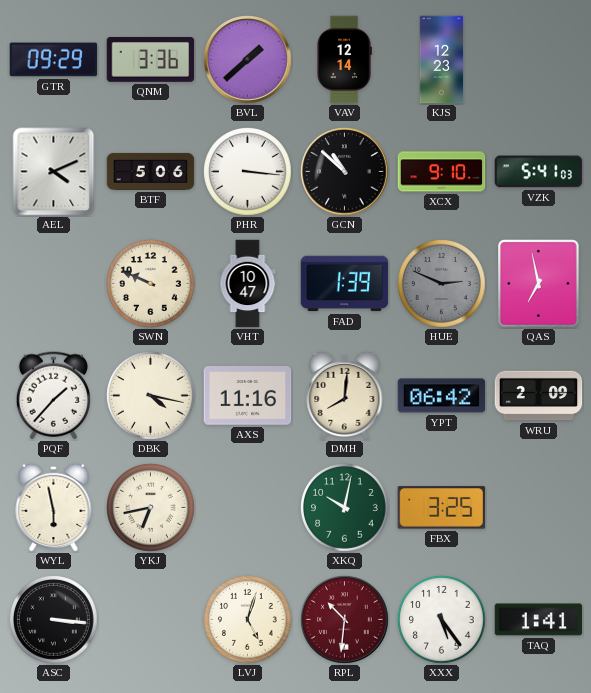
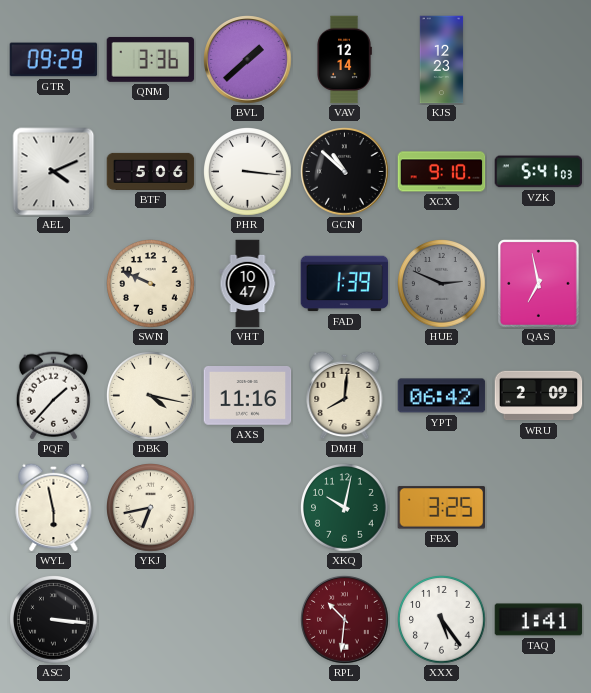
LVJ: 5:03 -> none
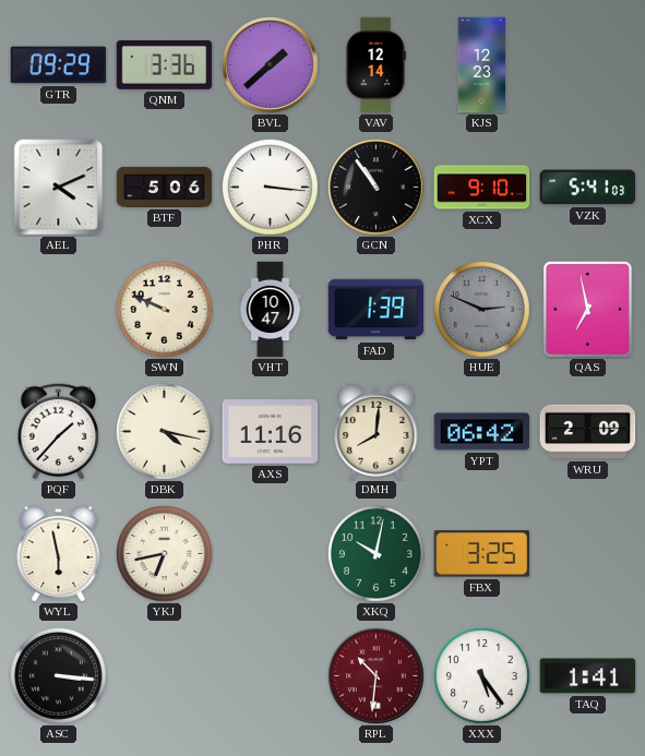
GCN: 10:52 -> 10:54
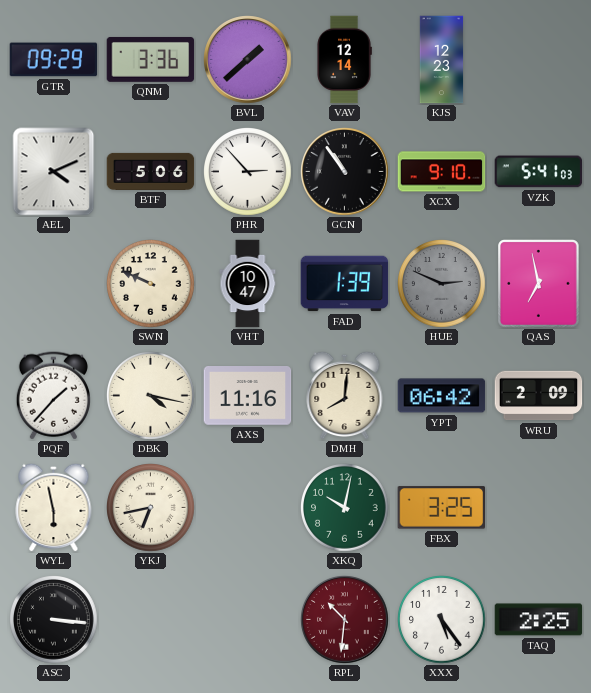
PHR: 3:16 -> 2:53
TAQ: 1:41 -> 2:25
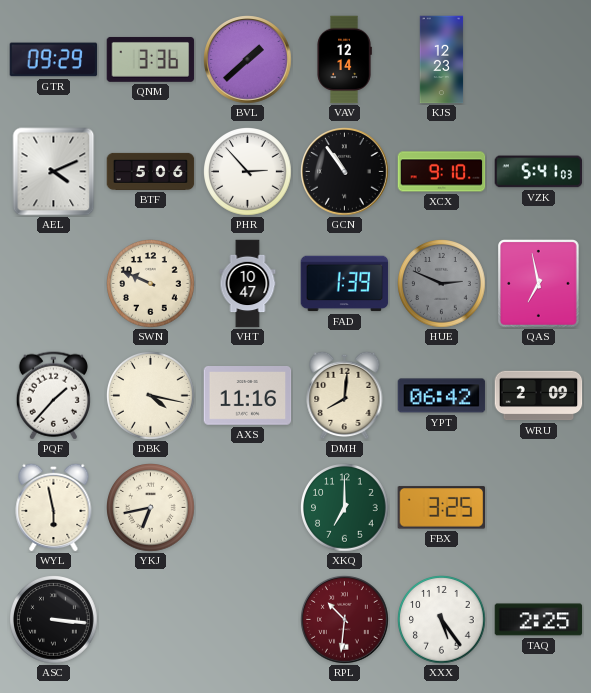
XKQ: 10:02 -> 7:00
